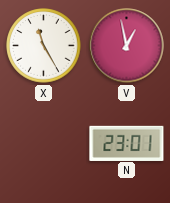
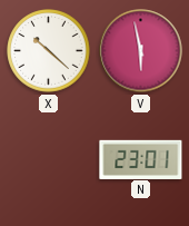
X: 11:25 -> 10:22
V: 12:58 -> 5:58
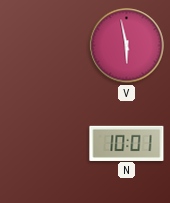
X: 10:22 -> none
N: 23:01 -> 10:01
